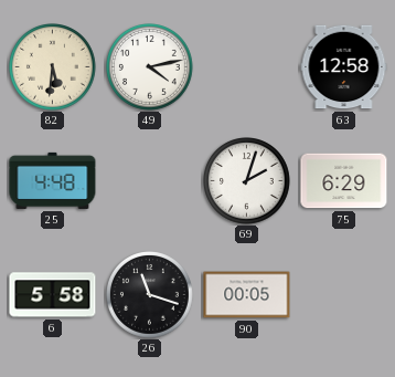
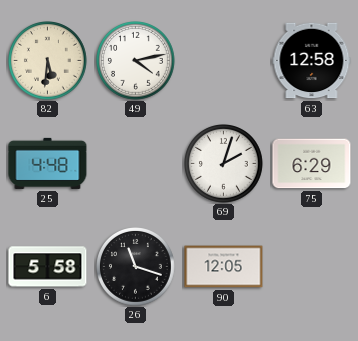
90: 00:05 -> 12:05
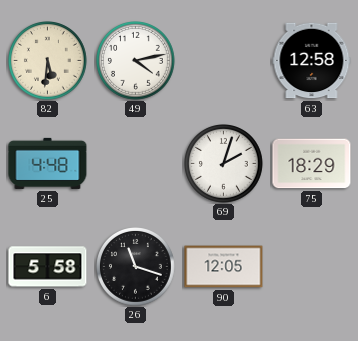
75: 6:29 -> 18:29
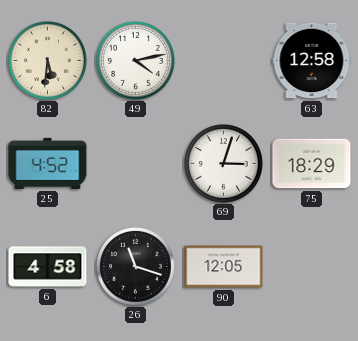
25: 4:48 -> 4:52
69: 2:03 -> 3:03
6: 5:58 -> 4:58
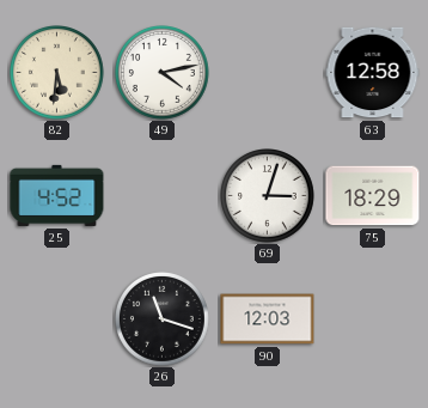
6: 4:58 -> none
90: 12:05 -> 12:03
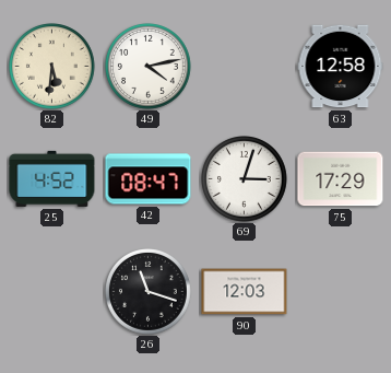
42: none -> 08:47
75: 18:29 -> 17:29
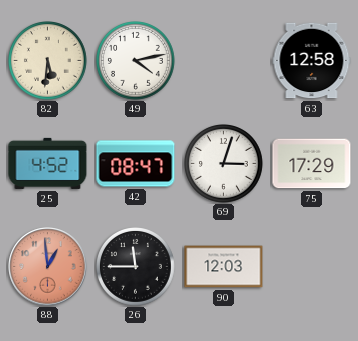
88: none -> 12:59
26: 11:18 -> 11:45
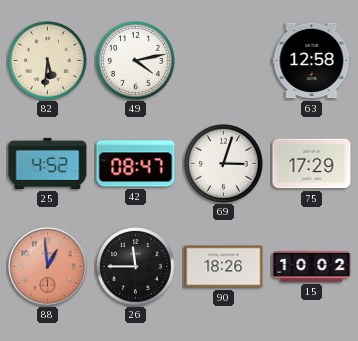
90: 12:03 -> 18:26
15: none -> 10:02
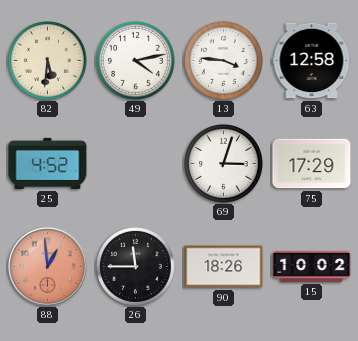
13: none -> 3:46
42: 08:47 -> none
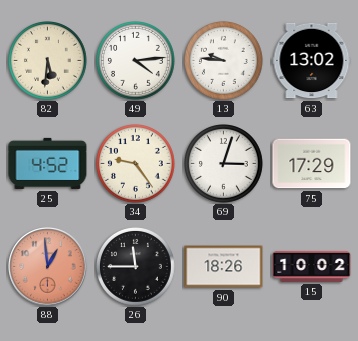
49: 4:13 -> 4:14
13: 3:46 -> 9:46
63: 12:58 -> 13:02
34: none -> 9:24
